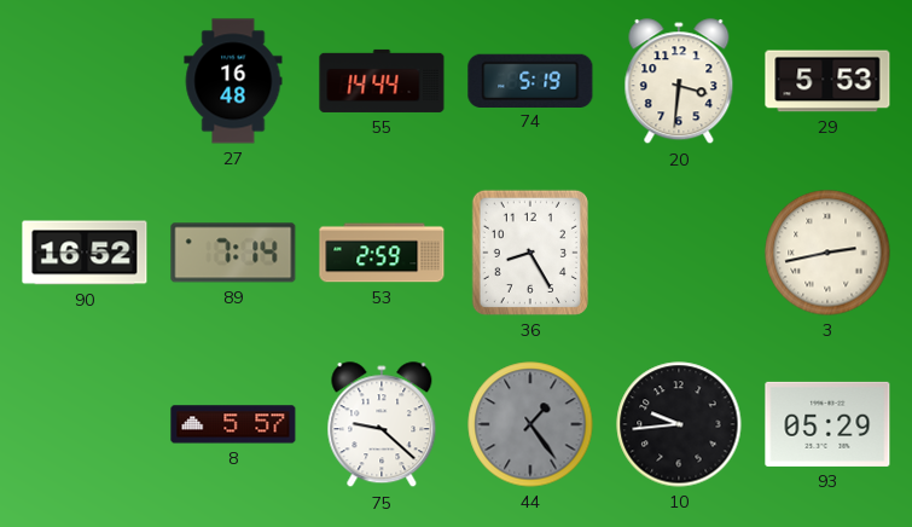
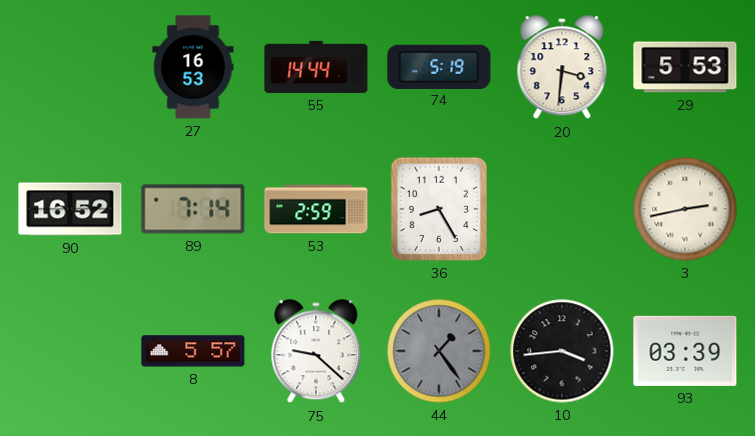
27: 16:48 -> 16:53
10: 9:44 -> 3:44
93: 05:29 -> 03:39
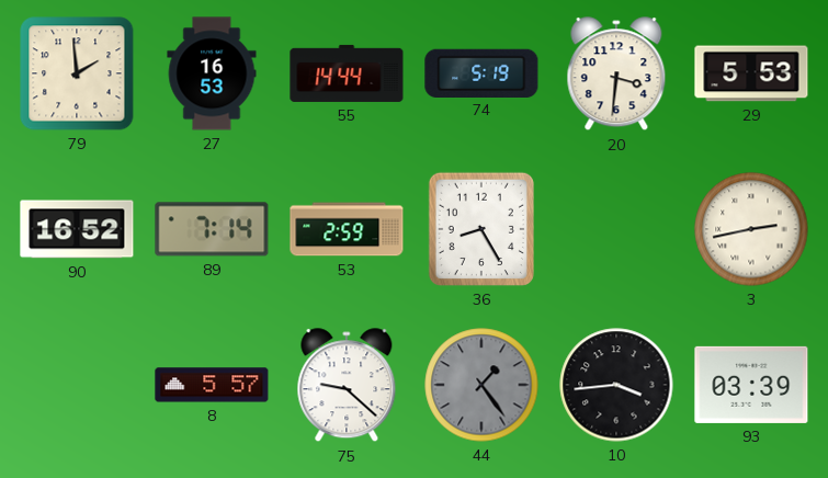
79: none -> 1:59
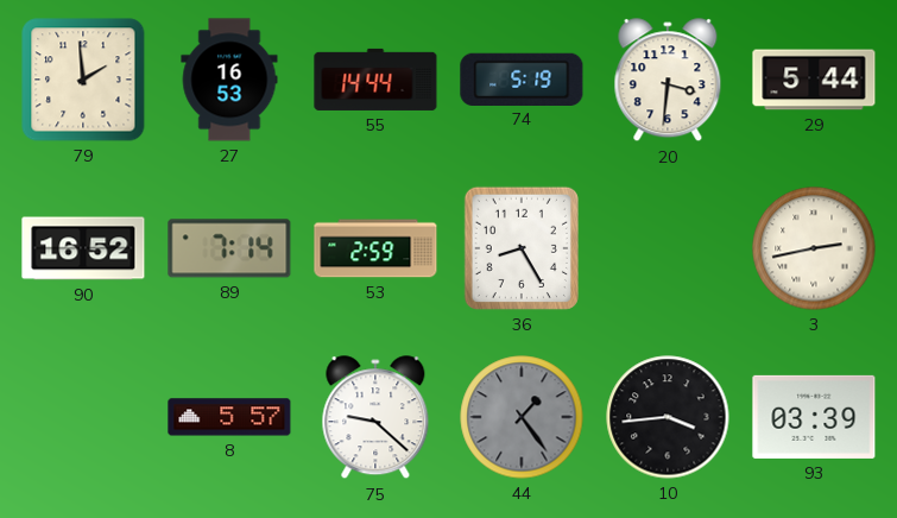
29: 5:53 -> 5:44
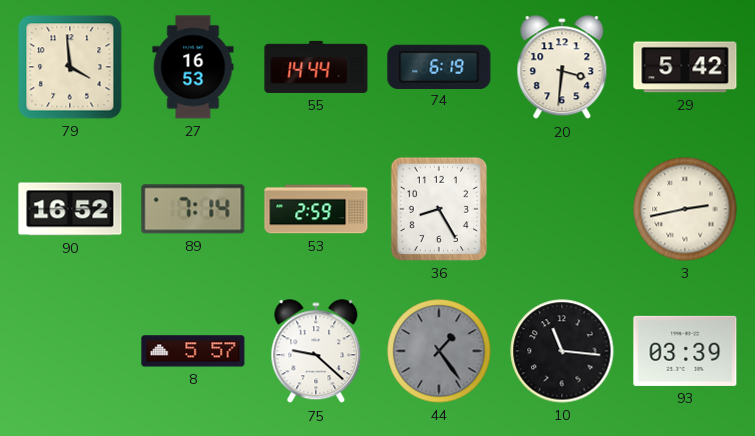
79: 1:59 -> 3:59
74: 5:19 -> 6:19
29: 5:44 -> 5:42
10: 3:44 -> 11:16
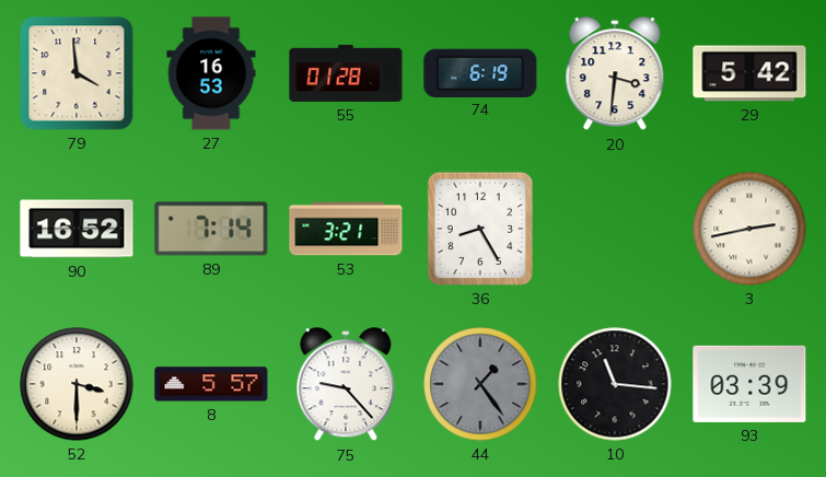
55: 14:44 -> 01:28
53: 2:59 -> 3:21
52: none -> 3:30
75: 9:22 -> 9:23
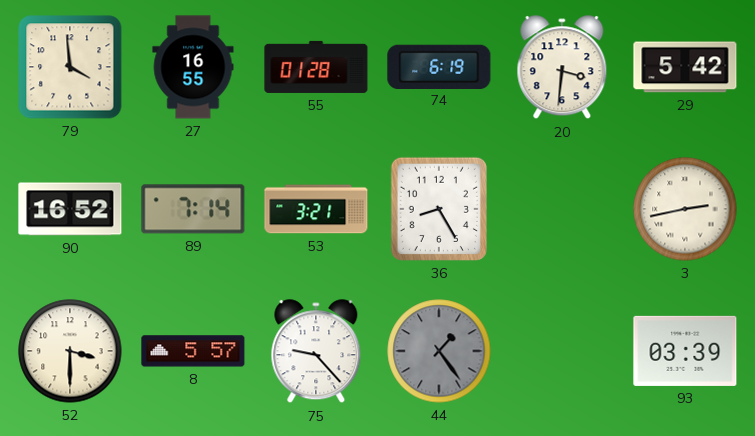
27: 16:53 -> 16:55
10: 11:16 -> none
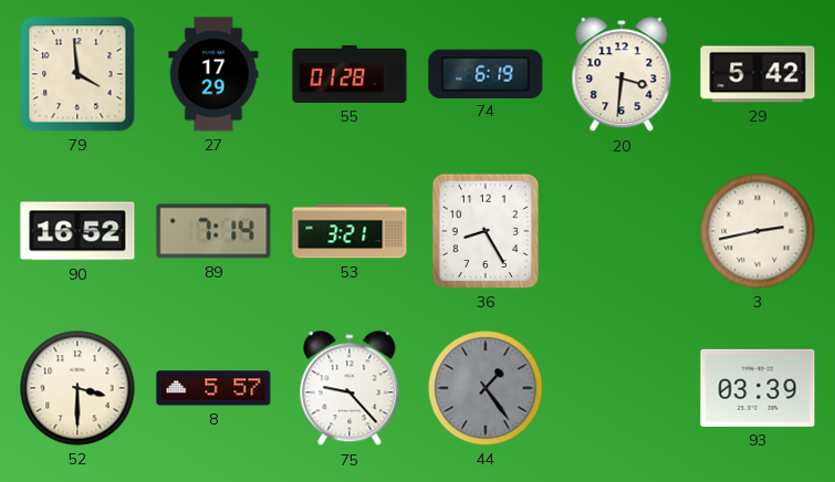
27: 16:55 -> 17:29
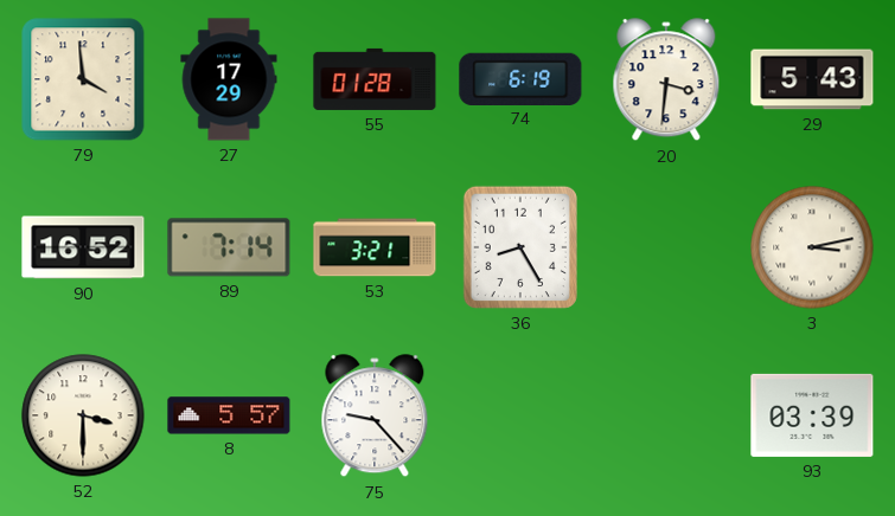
29: 5:42 -> 5:43
3: 2:43 -> 3:13
44: 1:24 -> none
